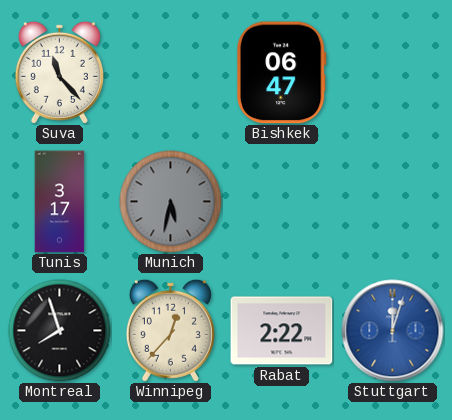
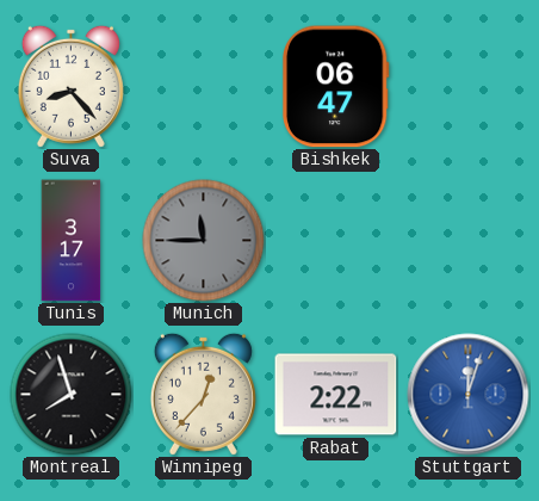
Suva: 11:23 -> 8:23
Munich: 5:32 -> 11:45
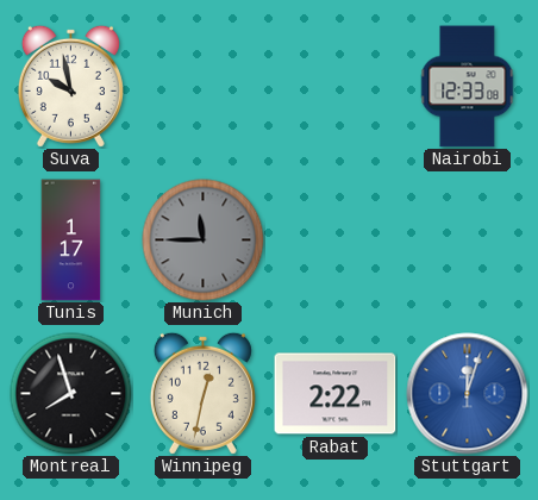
Suva: 8:23 -> 9:58
Bishkek: 06:47 -> none
Nairobi: none -> 12:33
Tunis: 3:17 -> 1:17
Winnipeg: 12:37 -> 12:32
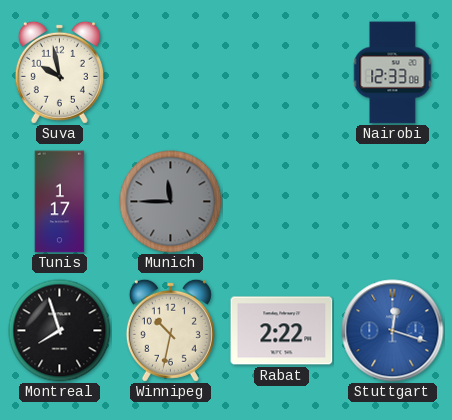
Winnipeg: 12:32 -> 10:32
Stuttgart: 12:03 -> 12:18
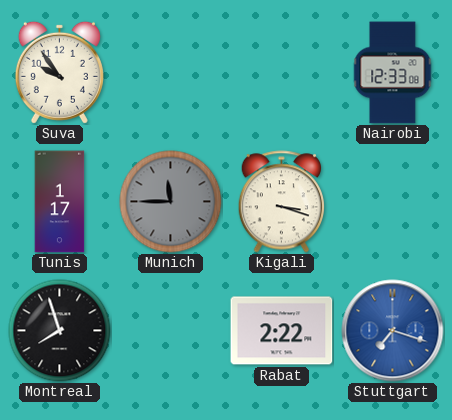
Suva: 9:58 -> 9:54
Kigali: none -> 3:18
Winnipeg: 10:32 -> none
Stuttgart: 12:18 -> 7:18
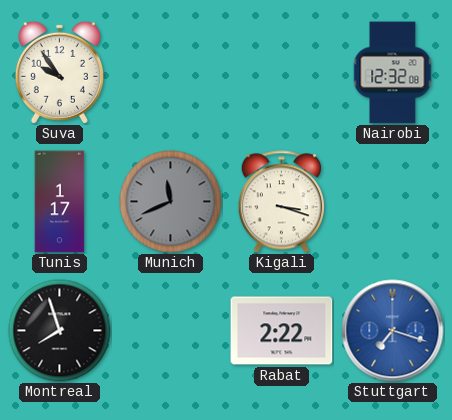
Nairobi: 12:33 -> 12:32
Munich: 11:45 -> 11:41
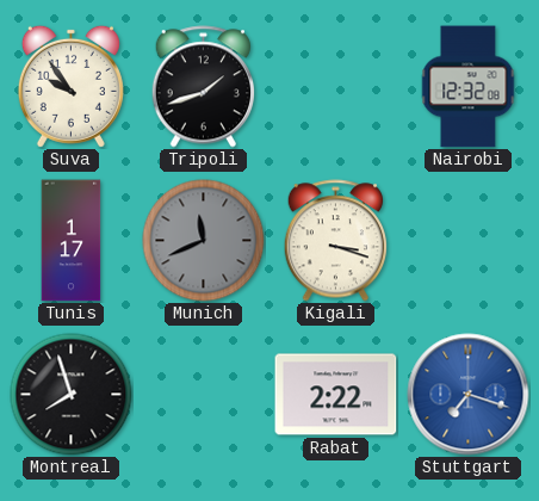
Tripoli: none -> 1:42
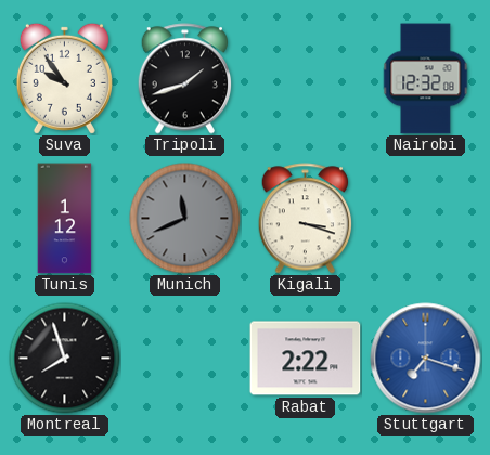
Tunis: 1:17 -> 1:12
